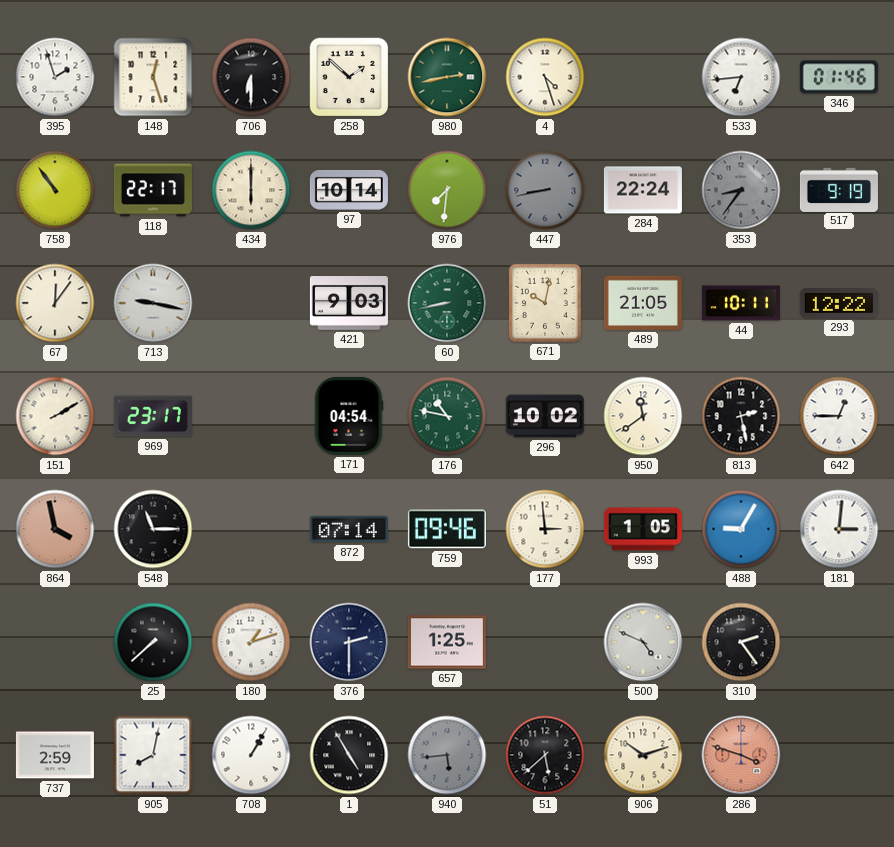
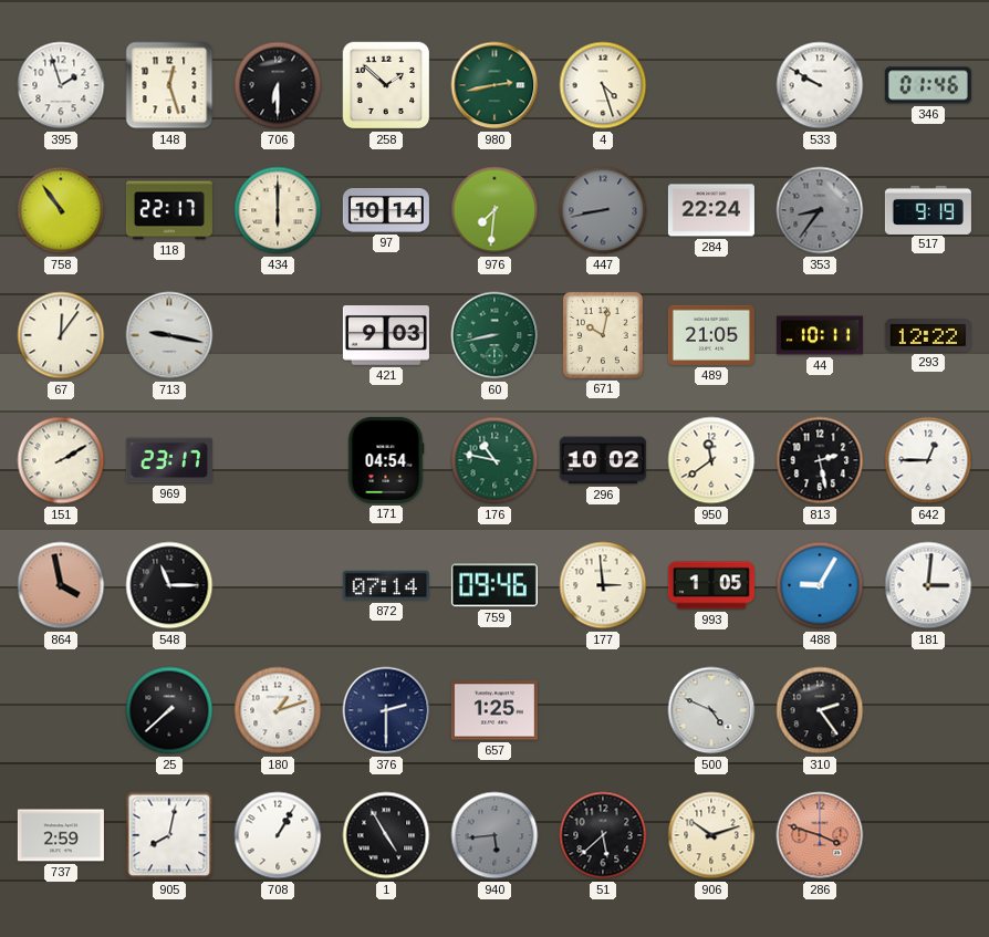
533: 6:44 -> 9:50
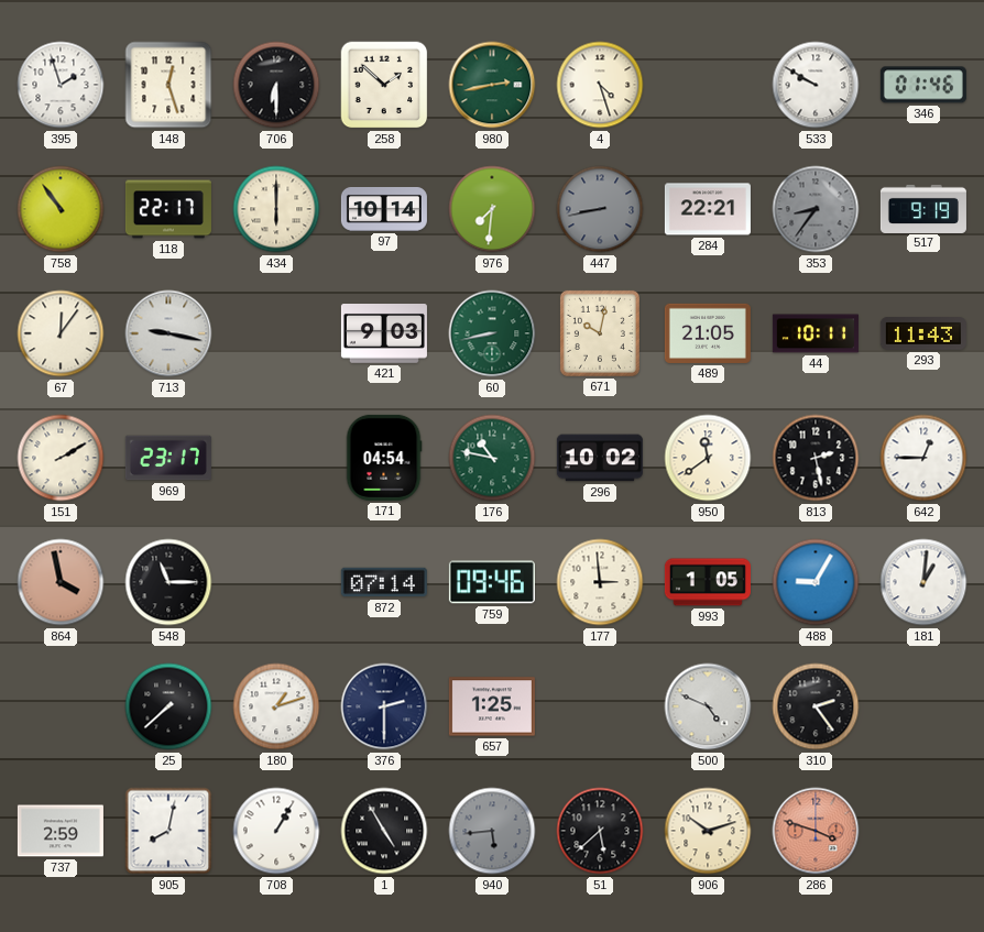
284: 22:24 -> 22:21
293: 12:22 -> 11:43
181: 3:01 -> 1:01
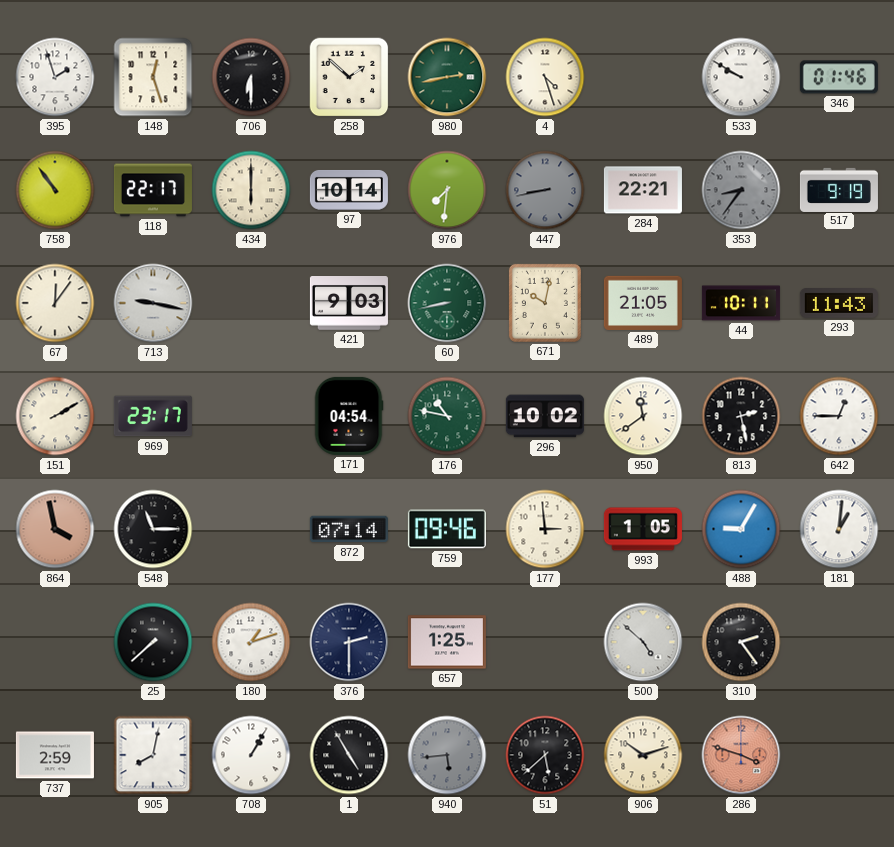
500: 4:49 -> 4:52
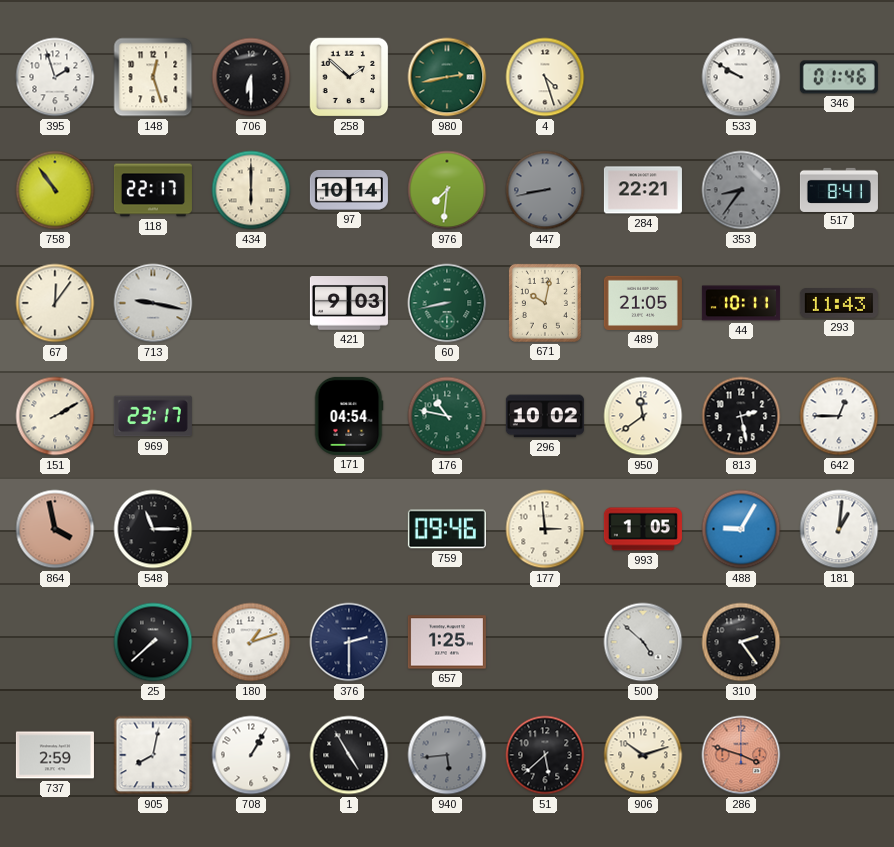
517: 9:19 -> 8:41
872: 07:14 -> none
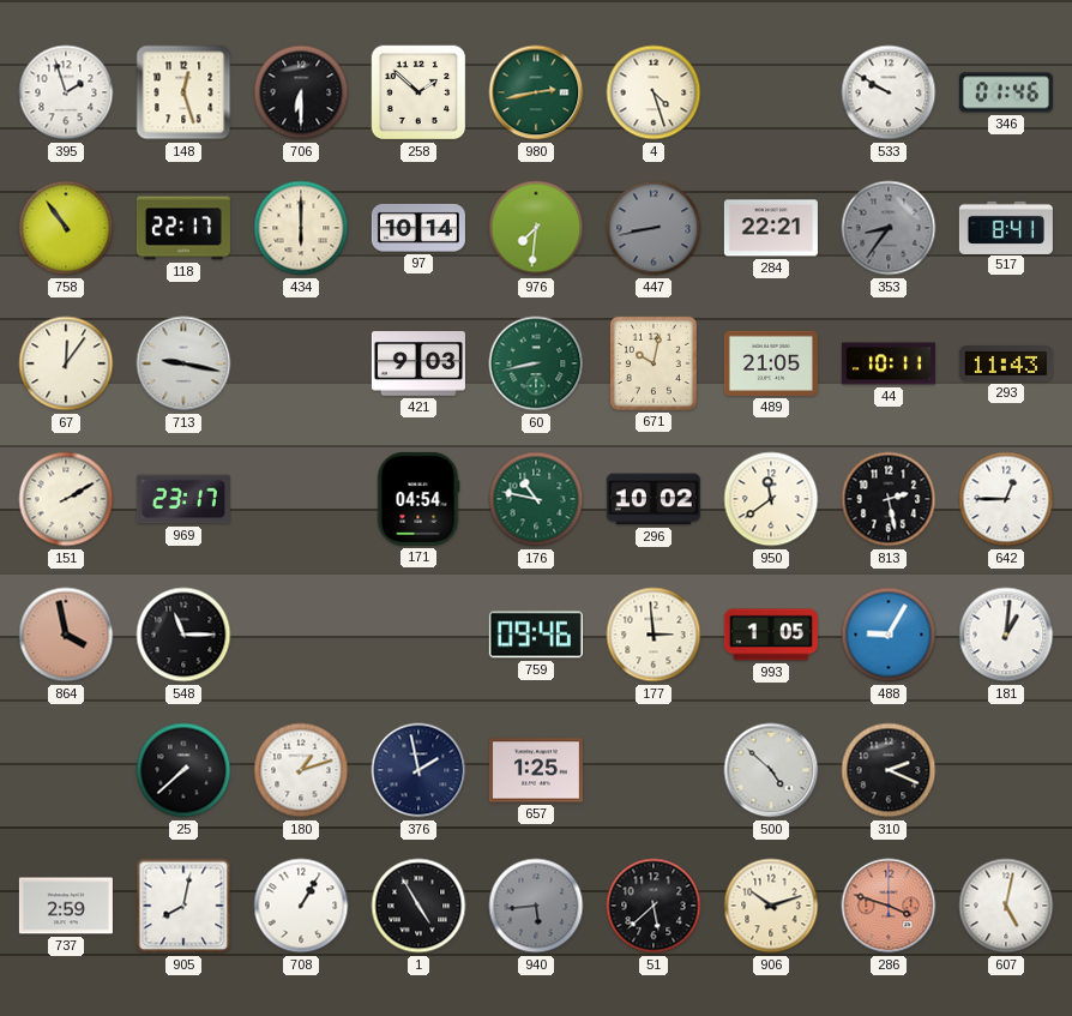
376: 2:30 -> 1:58
310: 2:24 -> 2:19
607: none -> 5:02
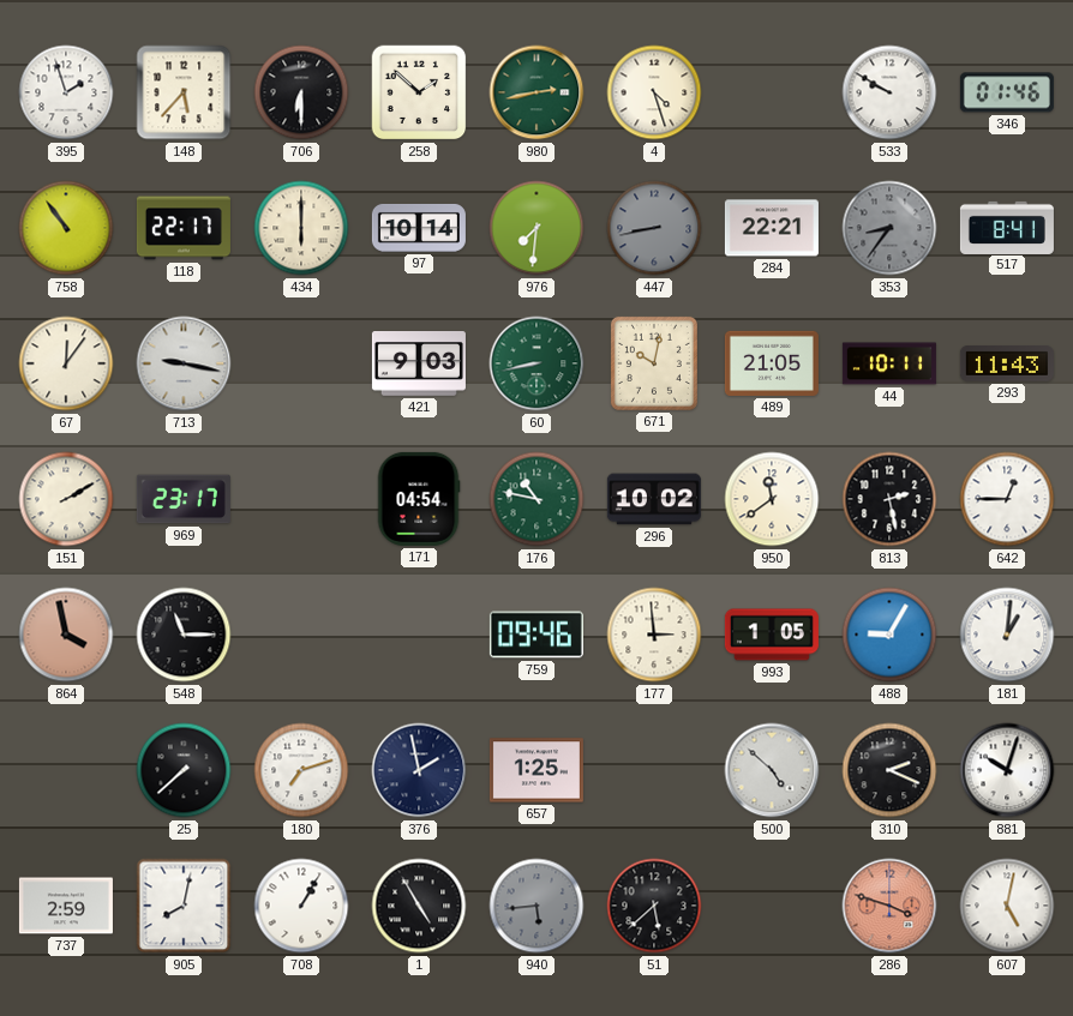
148: 12:27 -> 5:37
180: 1:12 -> 7:12
881: none -> 10:03
906: 10:12 -> none
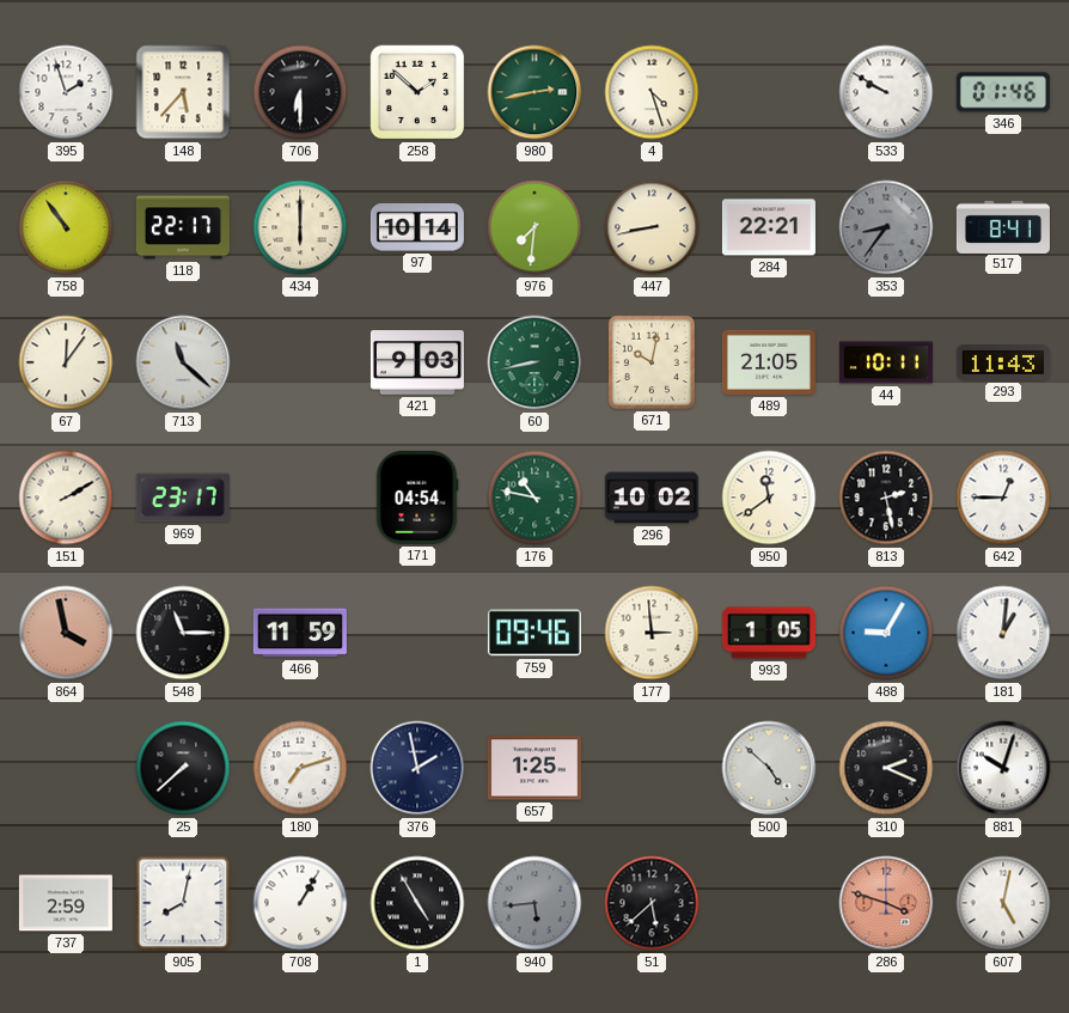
447 dial: grey -> cream
713: 9:17 -> 11:22
466: none -> 11:59
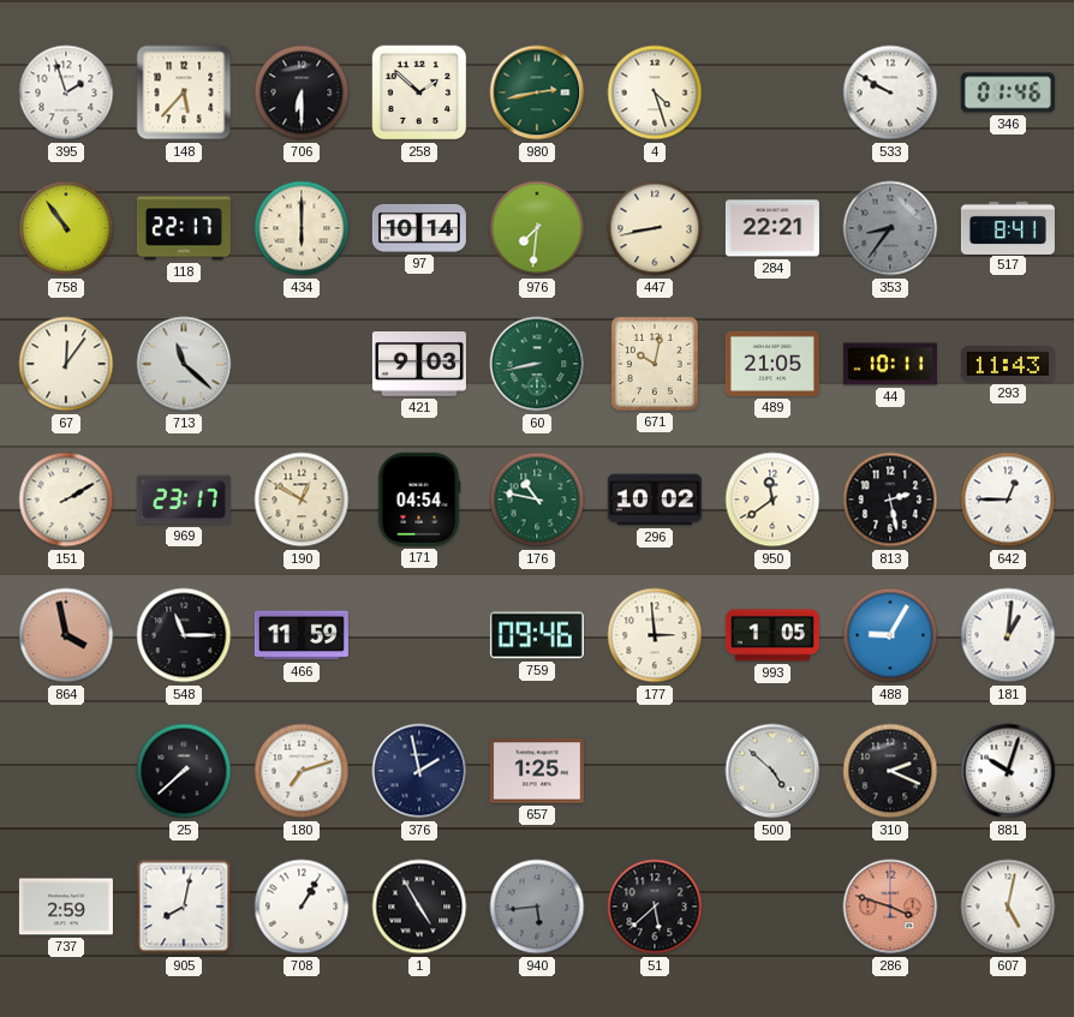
190: none -> 12:50
